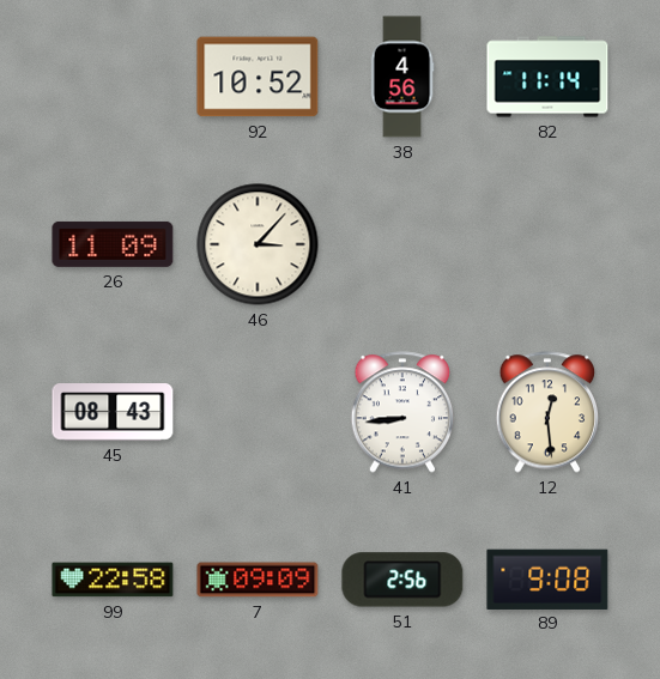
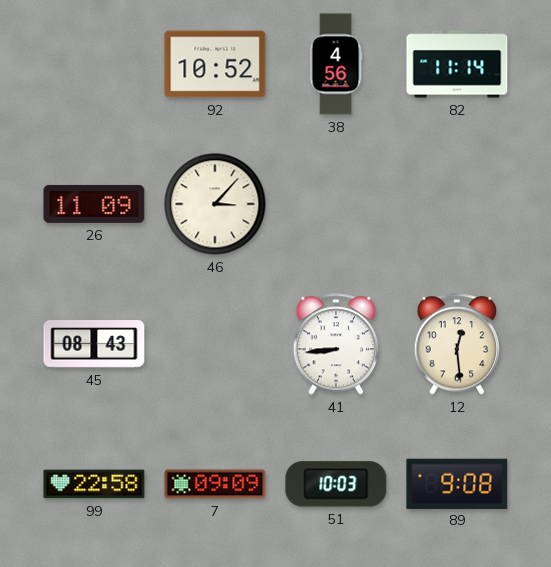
51: 2:56 -> 10:03
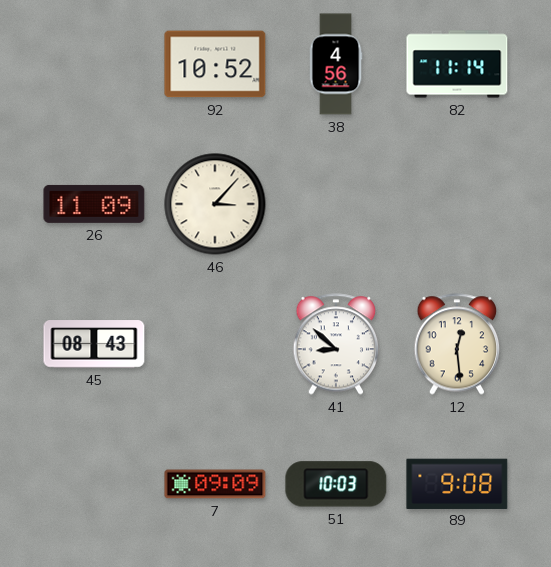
41: 8:44 -> 8:52
99: 22:58 -> none
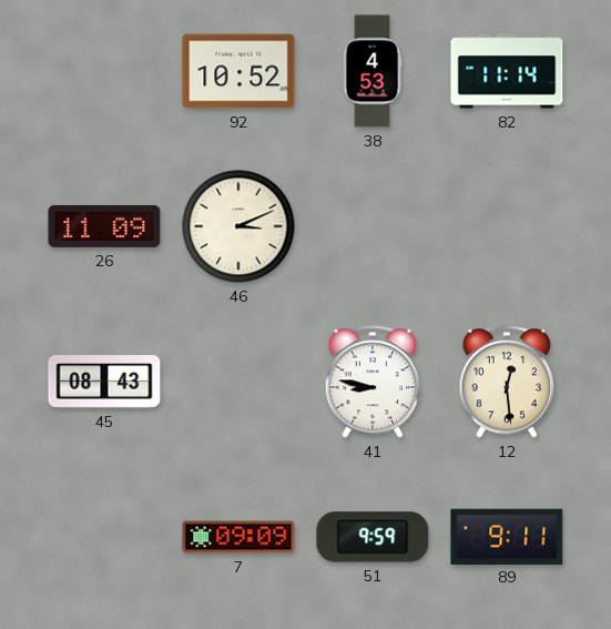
38: 4:56 -> 4:53
46: 3:07 -> 3:11
41: 8:52 -> 8:47
51: 10:03 -> 9:59
89: 9:08 -> 9:11
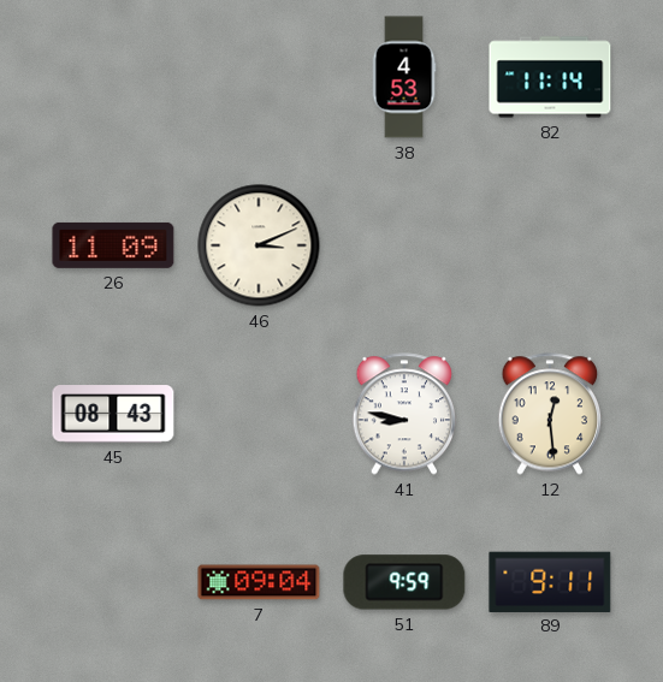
92: 10:52 -> none
7: 09:09 -> 09:04
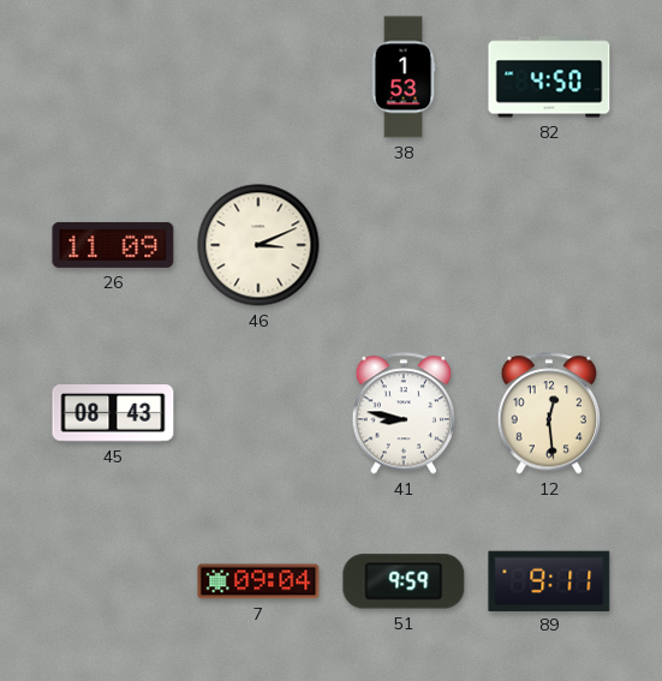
38: 4:53 -> 1:53
82: 11:14 -> 4:50
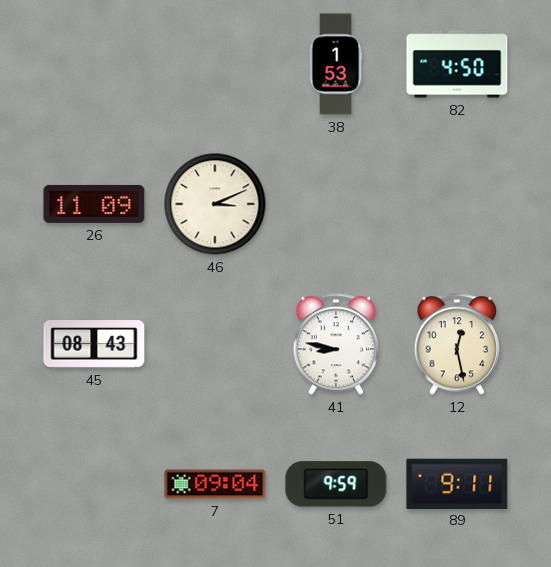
12: 12:29 -> 12:28
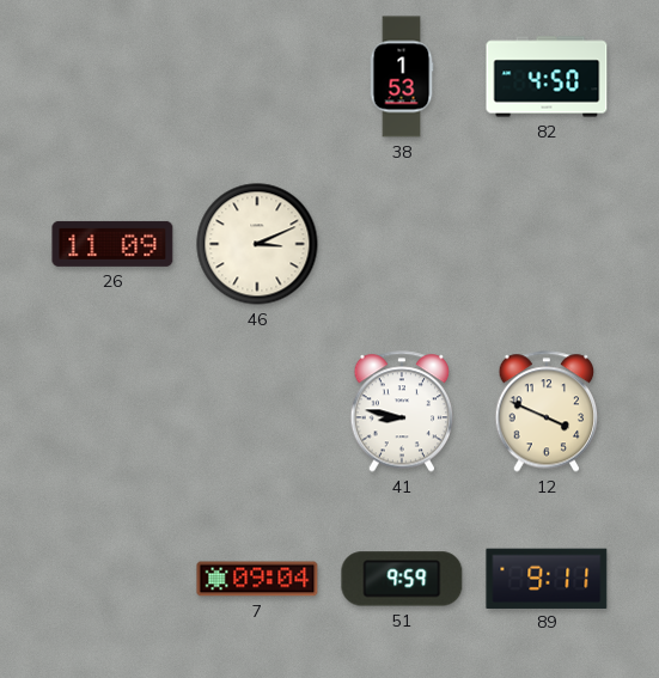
45: 08:43 -> none
12: 12:28 -> 3:49
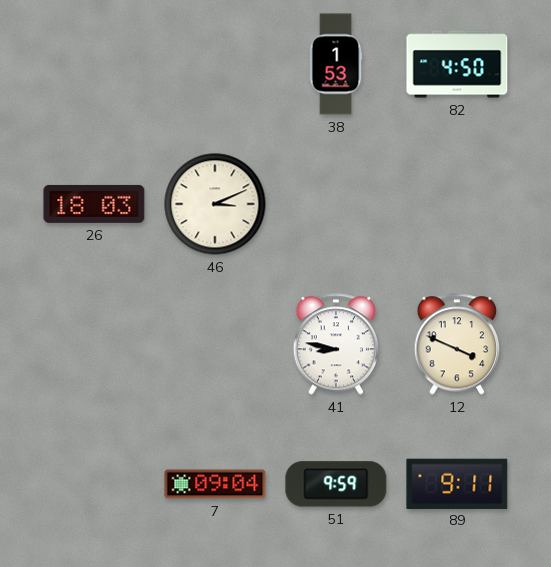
26: 11:09 -> 18:03
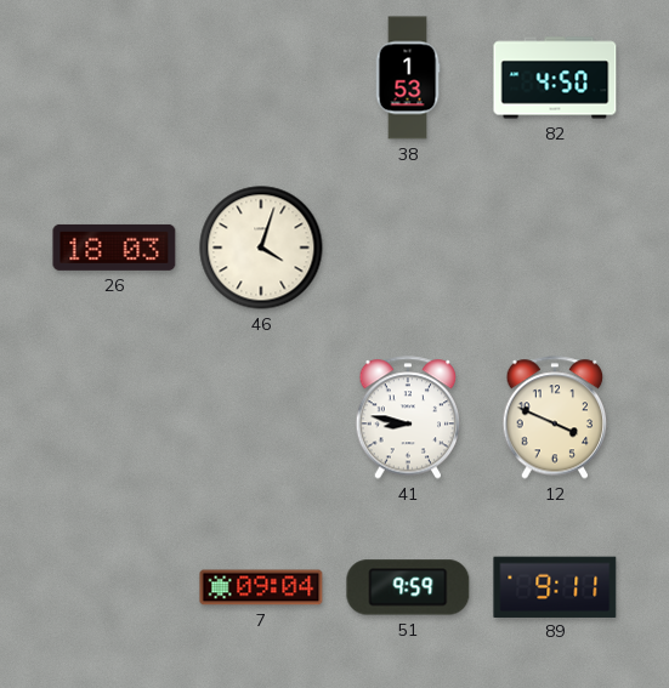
46: 3:11 -> 4:03
